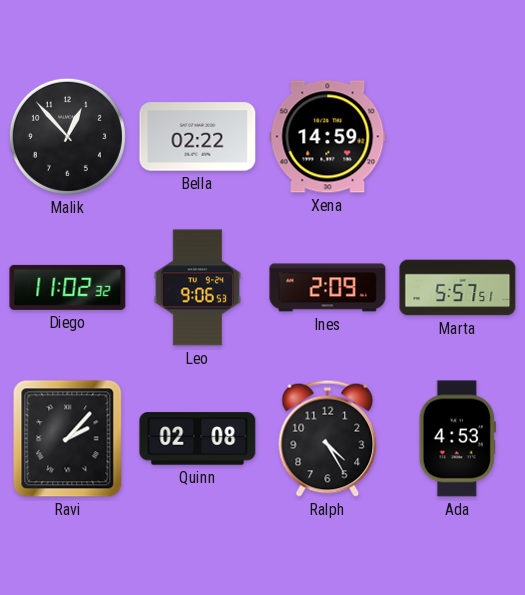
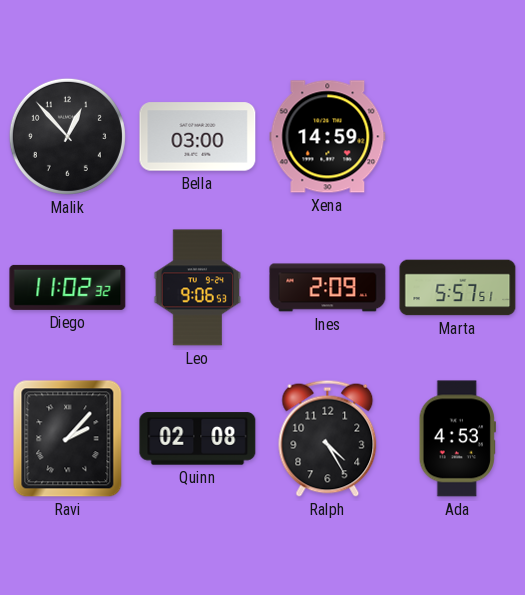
Bella: 02:22 -> 03:00
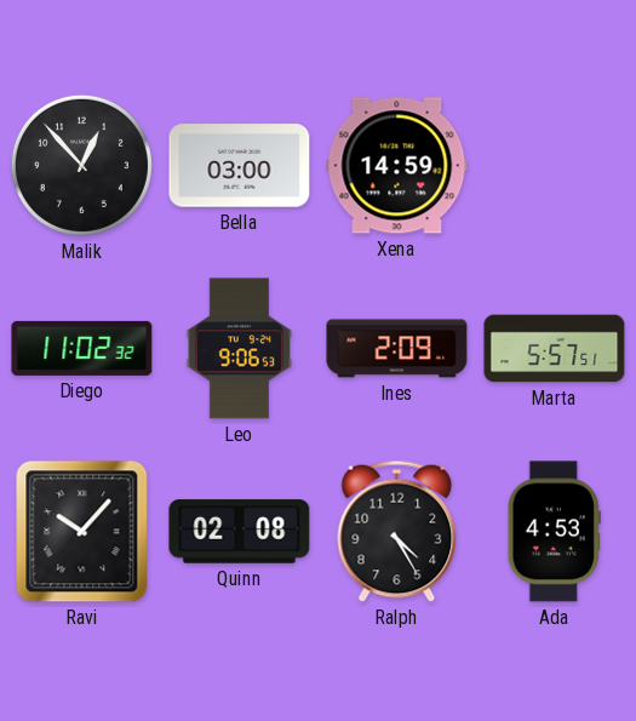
Ravi: 2:07 -> 10:07
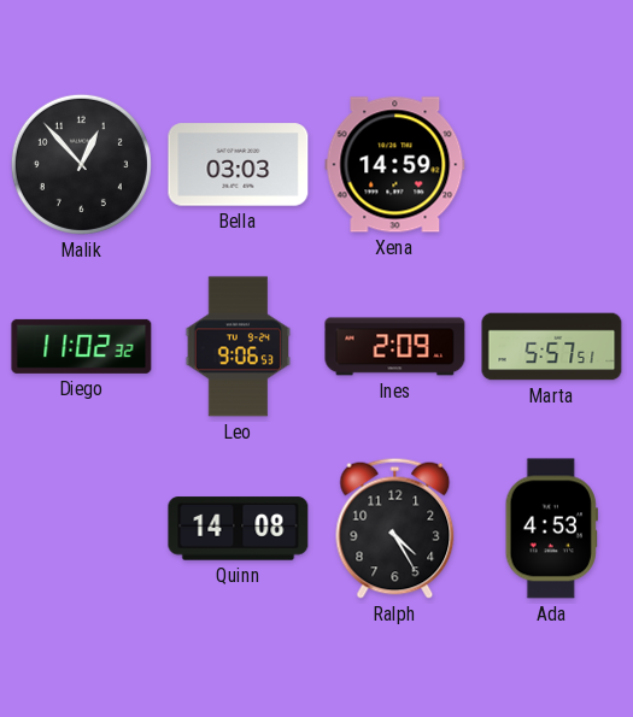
Bella: 03:00 -> 03:03
Ravi: 10:07 -> none
Quinn: 02:08 -> 14:08
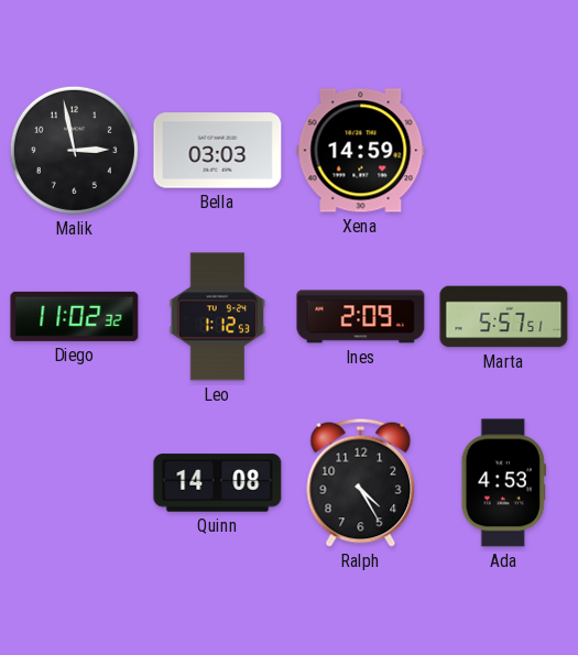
Malik: 12:53 -> 2:58
Leo: 9:06 -> 1:12
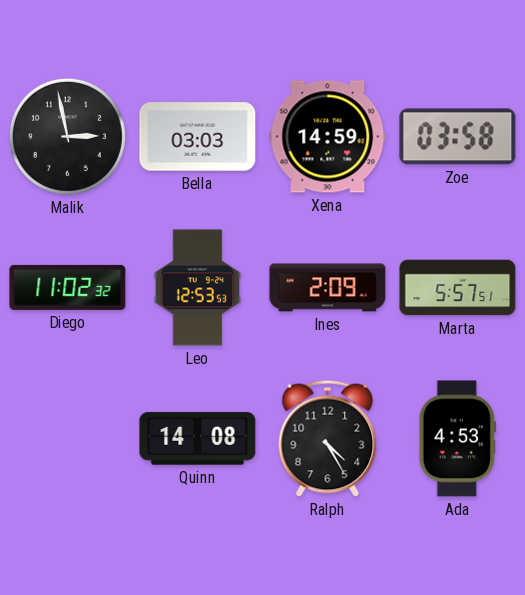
Zoe: none -> 03:58
Leo: 1:12 -> 12:53
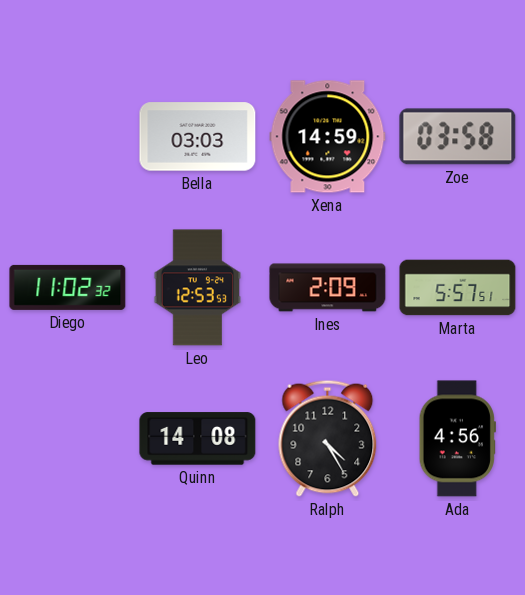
Malik: 2:58 -> none
Ada: 4:53 -> 4:56
